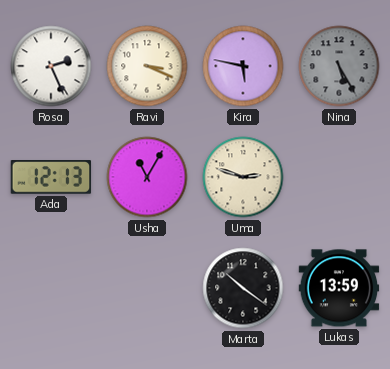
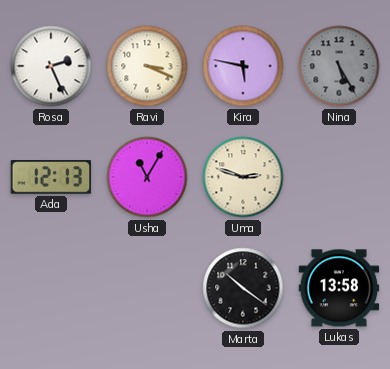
Lukas: 13:59 -> 13:58
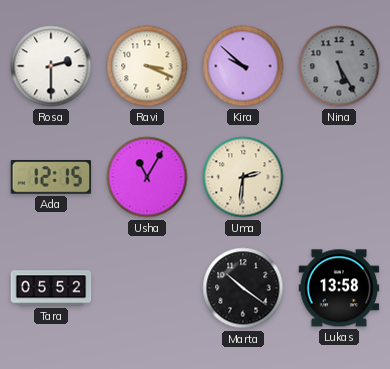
Rosa: 2:26 -> 2:30
Kira: 5:47 -> 9:52
Ada: 12:13 -> 12:15
Uma: 2:48 -> 2:31
Tara: none -> 05:52
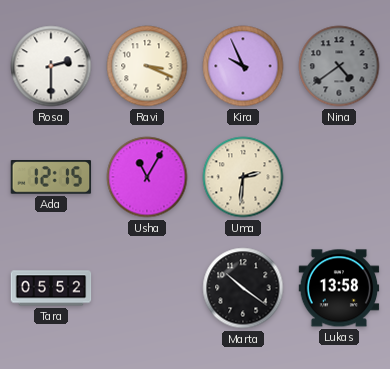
Kira: 9:52 -> 9:56
Nina: 5:25 -> 4:39
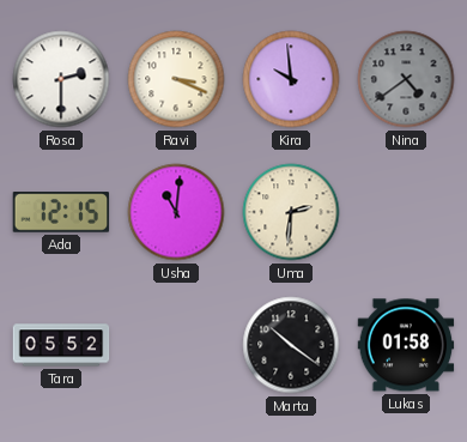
Kira: 9:56 -> 9:59
Usha: 11:05 -> 11:01
Lukas: 13:58 -> 01:58
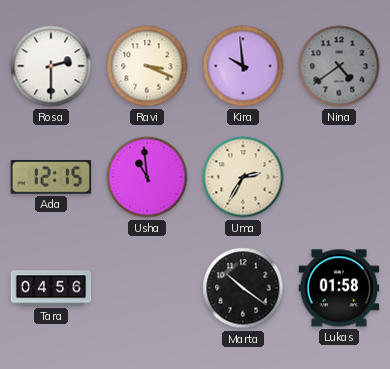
Usha: 11:01 -> 10:59
Uma: 2:31 -> 2:35
Tara: 05:52 -> 04:56
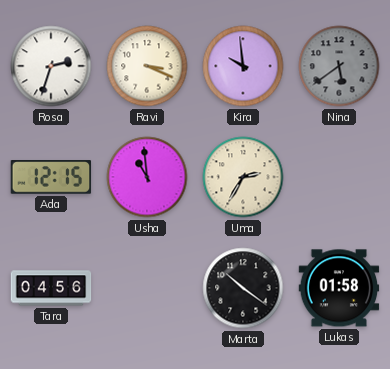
Rosa: 2:30 -> 2:33
Nina: 4:39 -> 5:39
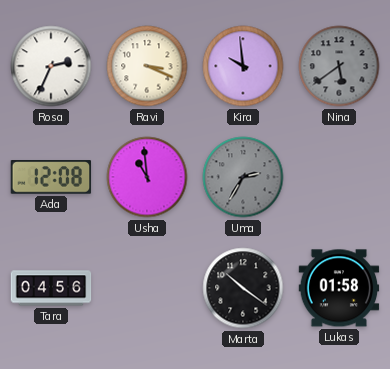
Rosa: 2:33 -> 2:34
Ada: 12:15 -> 12:08
Uma dial: cream -> grey
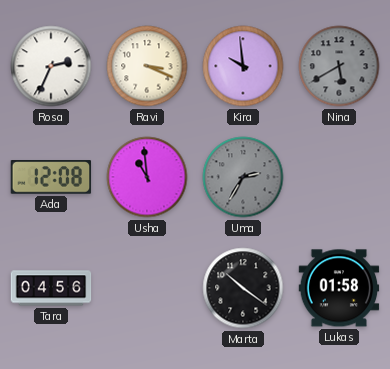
Nina: 5:39 -> 5:40
